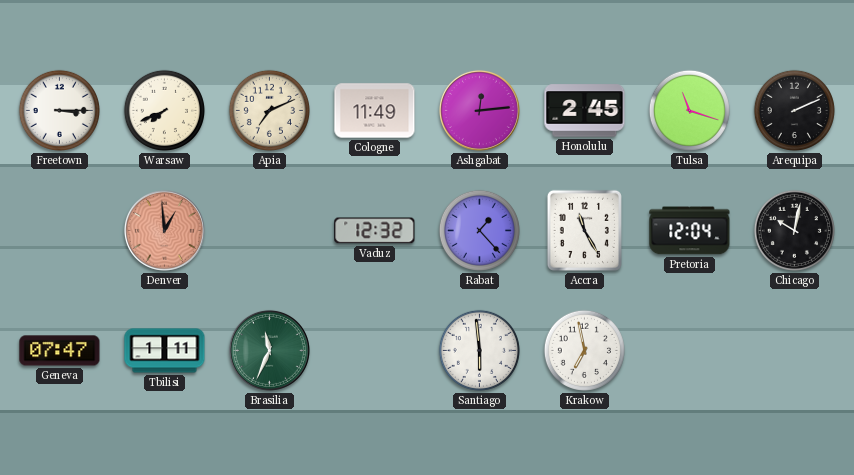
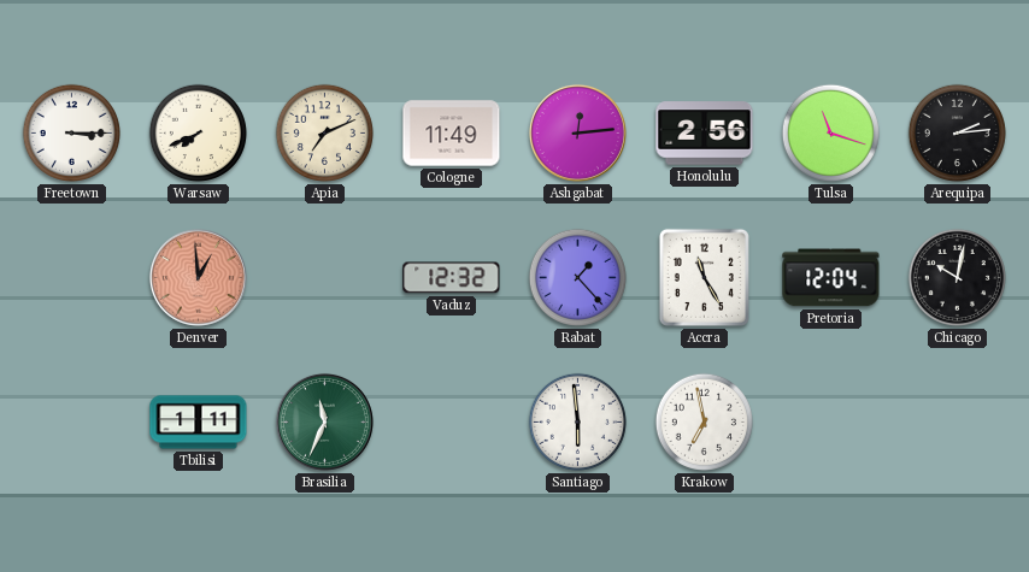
Honolulu: 2:45 -> 2:56
Arequipa: 2:11 -> 2:14
Geneva: 07:47 -> none
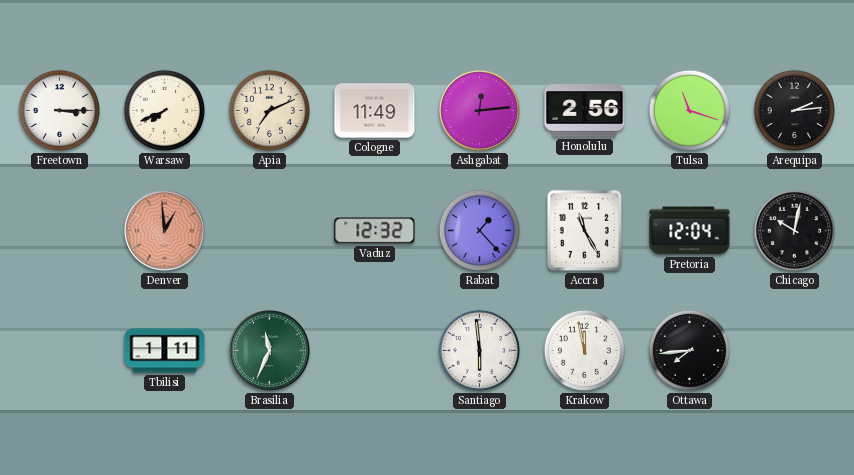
Krakow: 6:58 -> 11:58
Ottawa: none -> 7:44
